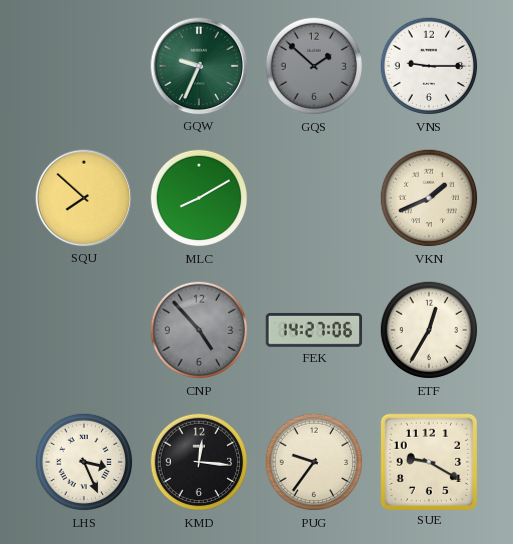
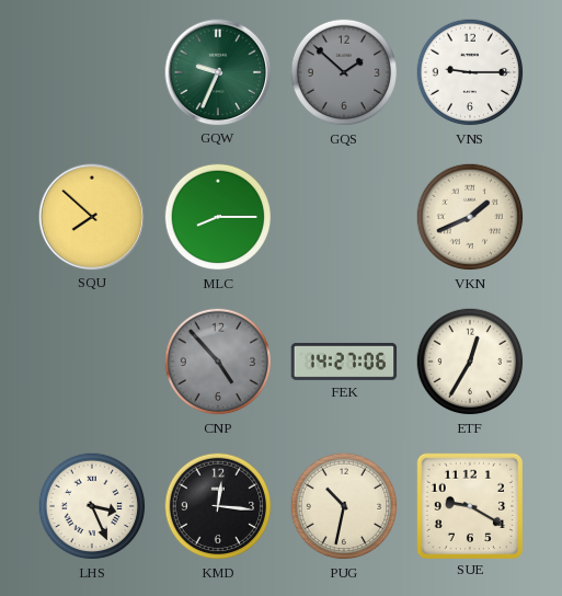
MLC: 8:10 -> 8:15
PUG: 9:36 -> 10:32
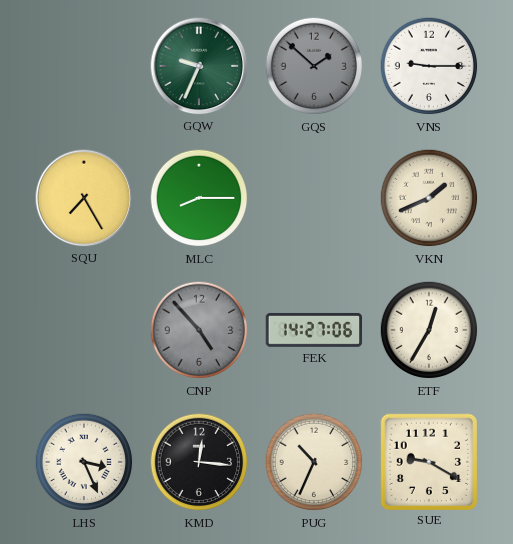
SQU: 7:52 -> 7:25
PUG: 10:32 -> 10:34
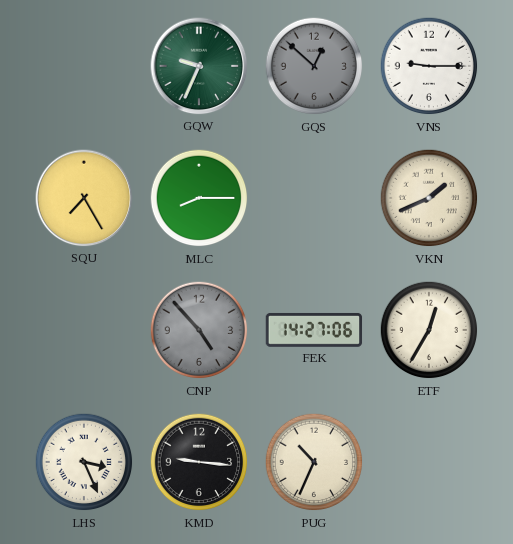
GQS: 1:52 -> 12:52
KMD: 12:16 -> 9:16
SUE: 9:20 -> none
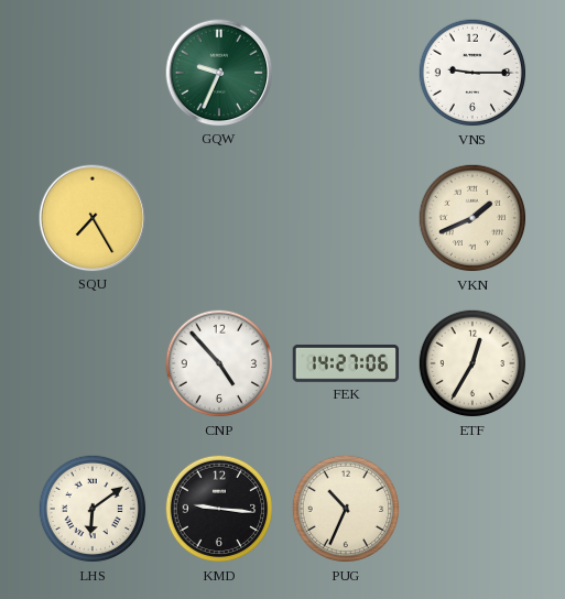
GQS: 12:52 -> none
MLC: 8:15 -> none
CNP dial: grey -> white
LHS: 3:26 -> 6:09
